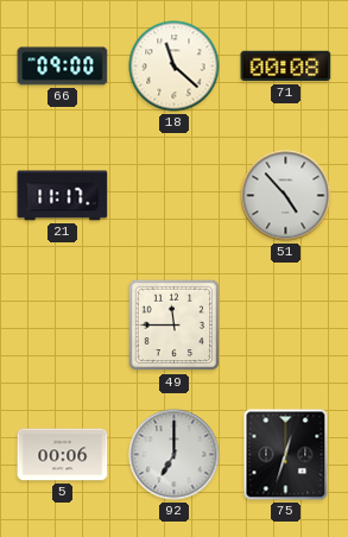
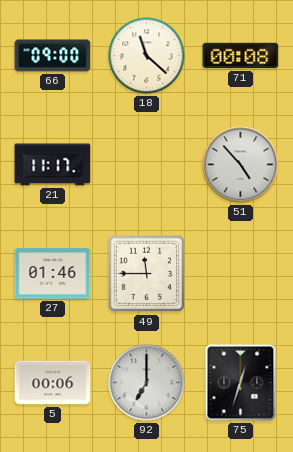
27: none -> 01:46
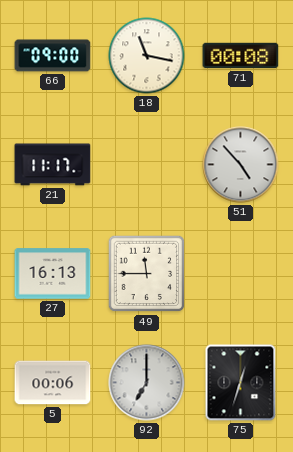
18: 11:22 -> 11:17
27: 01:46 -> 16:13
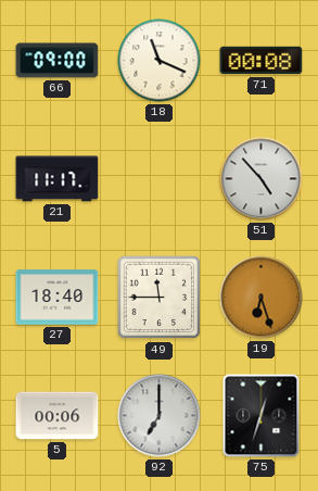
18: 11:17 -> 11:19
27: 16:13 -> 18:40
19: none -> 6:27
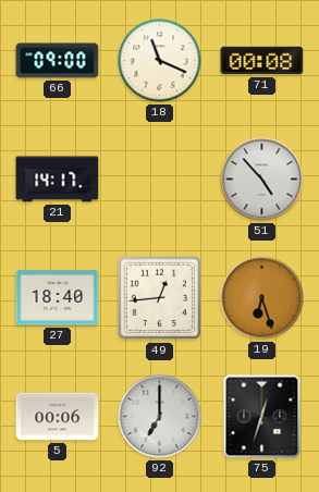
21: 11:17 -> 14:17
49: 11:45 -> 12:44
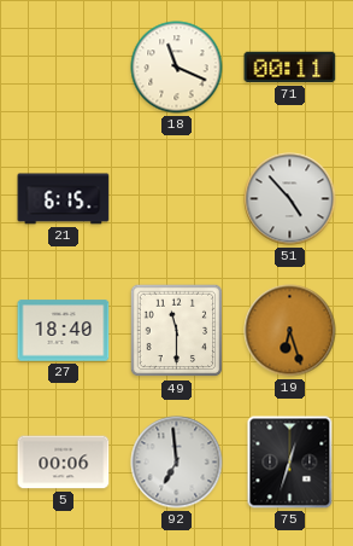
66: 09:00 -> none
71: 00:08 -> 00:11
21: 14:17 -> 6:15
49: 12:44 -> 11:30
92: 7:00 -> 6:59
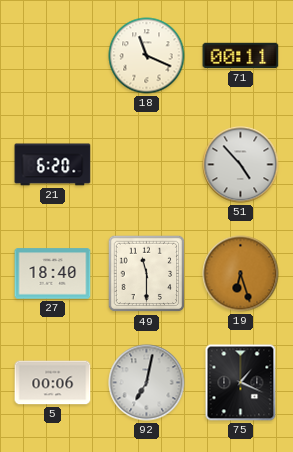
21: 6:15 -> 6:20
92: 6:59 -> 7:02
75: 12:33 -> 1:19
